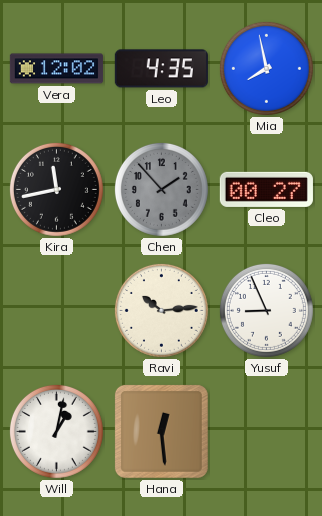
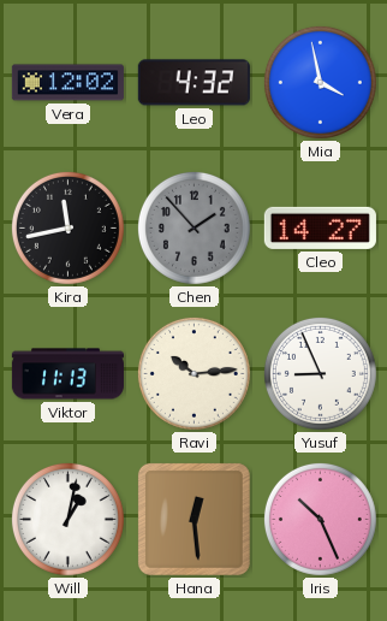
Leo: 4:35 -> 4:32
Mia: 7:58 -> 3:58
Cleo: 00:27 -> 14:27
Viktor: none -> 11:13
Iris: none -> 10:26
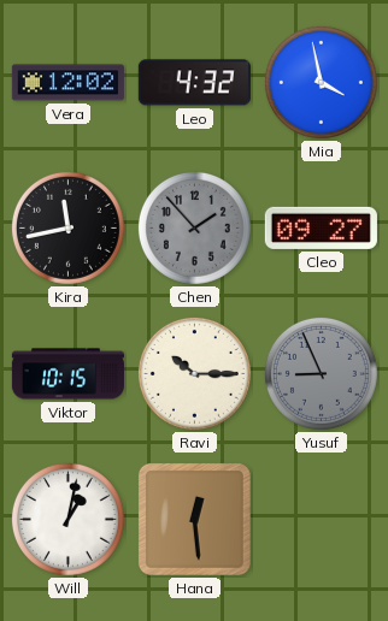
Cleo: 14:27 -> 09:27
Viktor: 11:13 -> 10:15
Ravi: 10:14 -> 10:15
Yusuf dial: white -> grey
Iris: 10:26 -> none
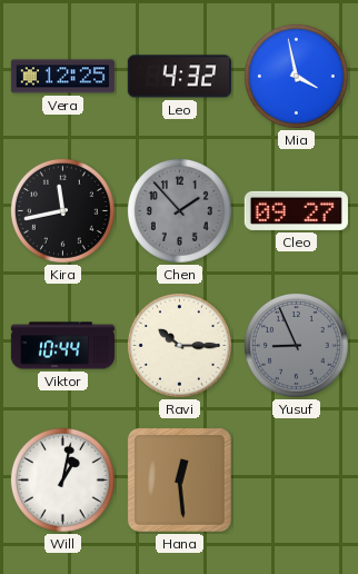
Vera: 12:02 -> 12:25
Viktor: 10:15 -> 10:44
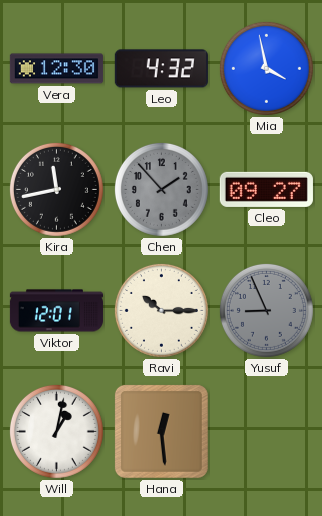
Vera: 12:25 -> 12:30
Viktor: 10:44 -> 12:01
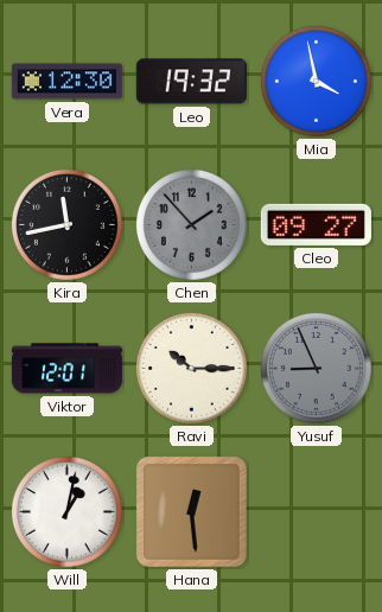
Leo: 4:32 -> 19:32
